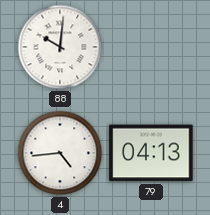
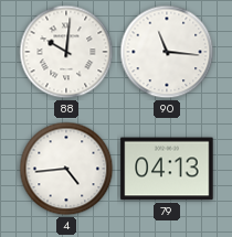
90: none -> 11:16
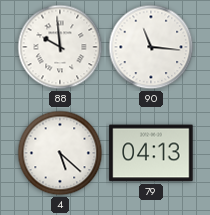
88: 10:01 -> 9:59
4: 4:44 -> 5:22
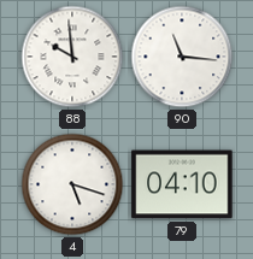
4: 5:22 -> 5:18
79: 04:13 -> 04:10
